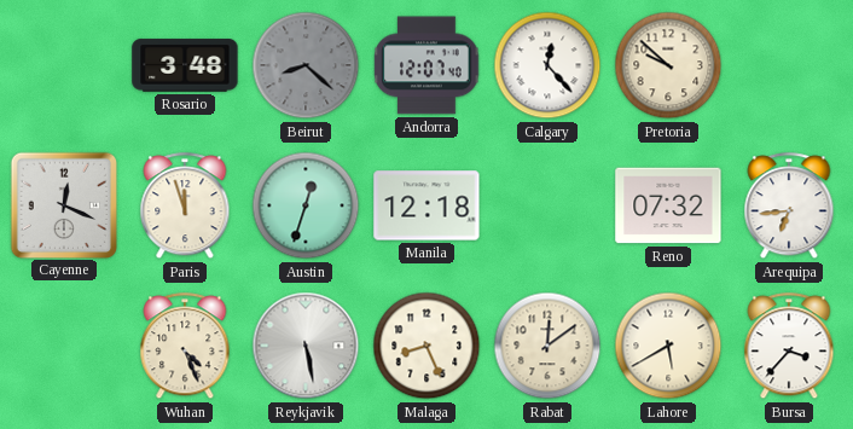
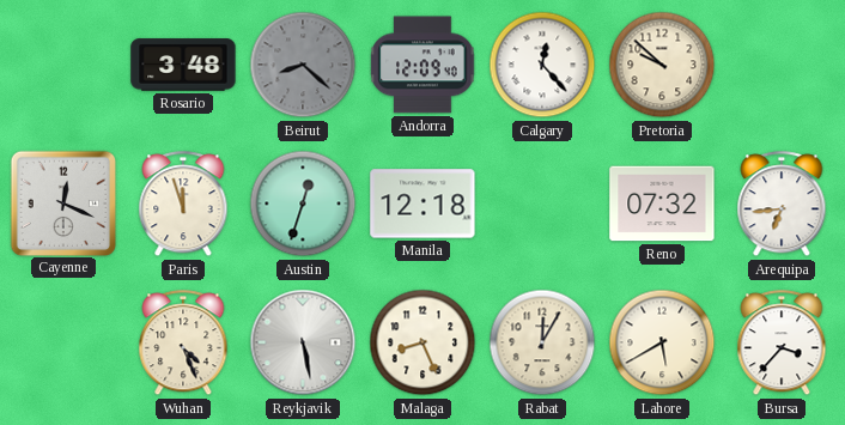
Andorra: 12:07 -> 12:09
Rabat: 12:09 -> 12:05
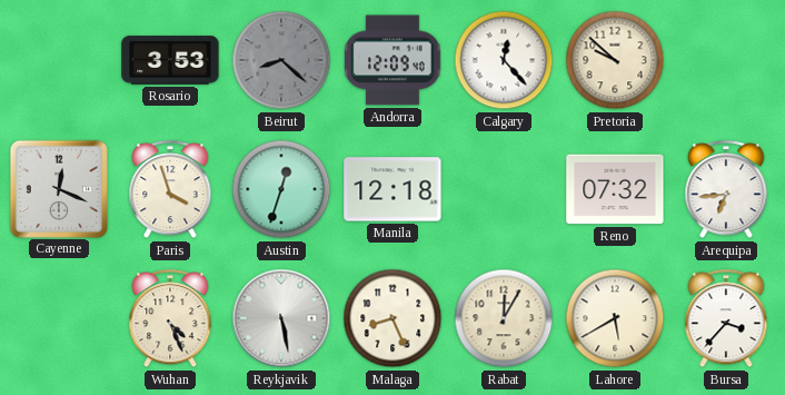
Rosario: 3:48 -> 3:53
Paris: 11:57 -> 3:57
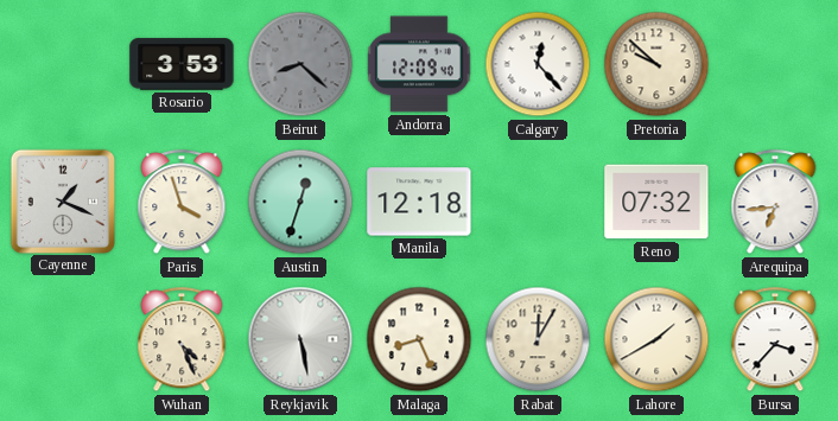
Cayenne: 12:19 -> 1:19
Lahore: 5:40 -> 1:40
